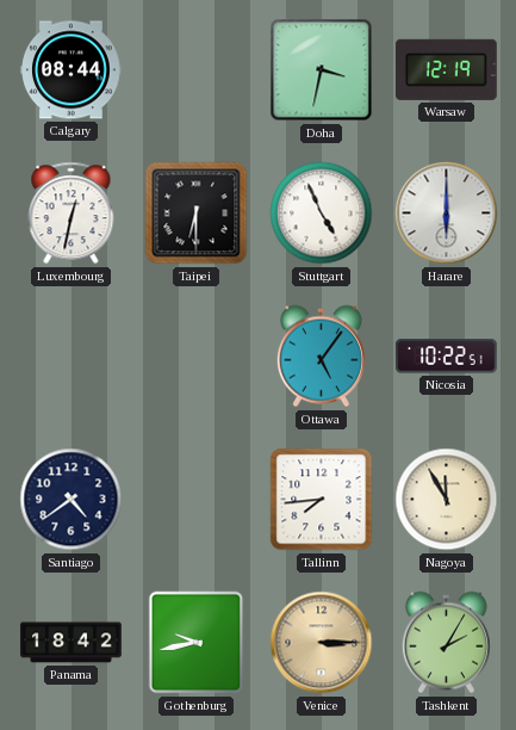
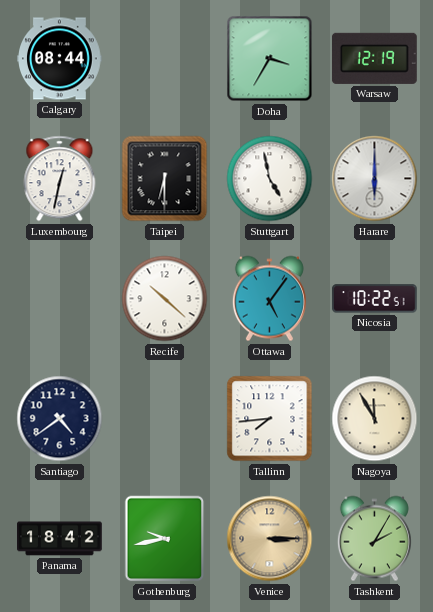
Doha: 3:32 -> 3:35
Stuttgart: 4:56 -> 4:58
Recife: none -> 10:22
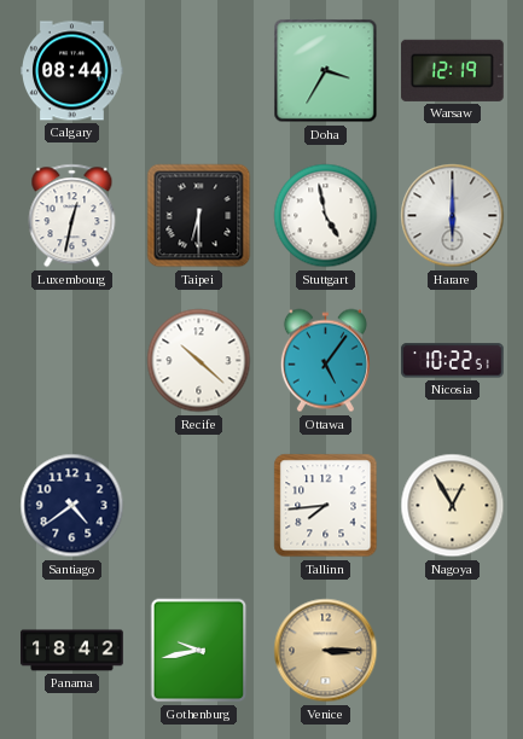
Nagoya: 11:55 -> 12:55
Tashkent: 2:05 -> none
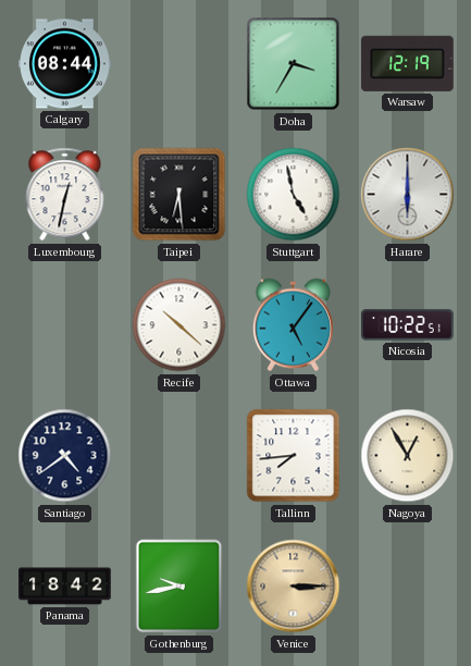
Taipei: 6:30 -> 6:29
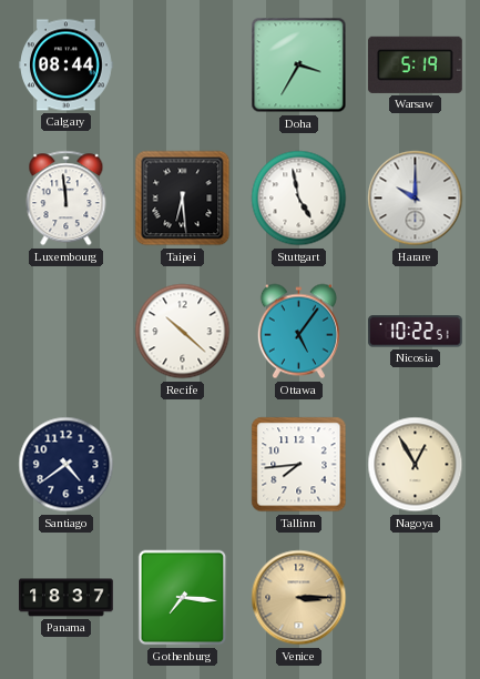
Warsaw: 12:19 -> 5:19
Luxembourg: 12:32 -> 11:59
Harare: 6:00 -> 10:00
Panama: 18:42 -> 18:37
Gothenburg: 9:43 -> 7:16
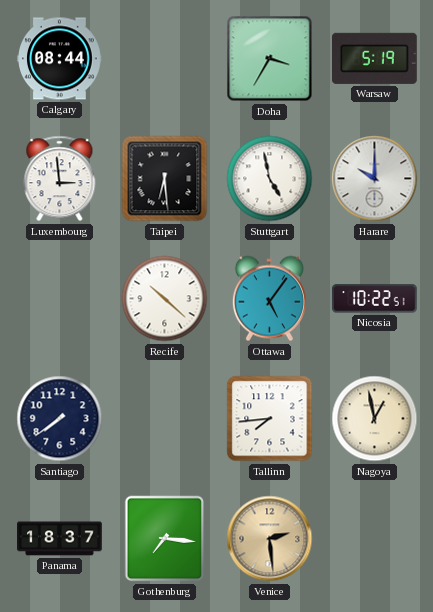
Luxembourg: 11:59 -> 2:59
Santiago: 4:39 -> 7:39
Nagoya: 12:55 -> 12:58
Venice: 3:15 -> 2:29
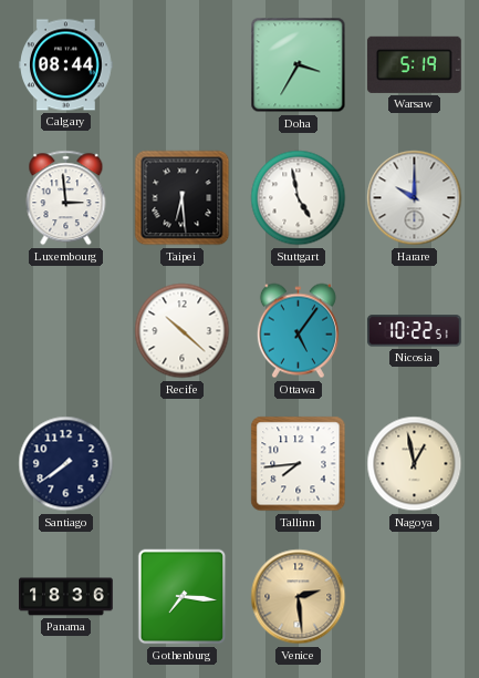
Panama: 18:37 -> 18:36
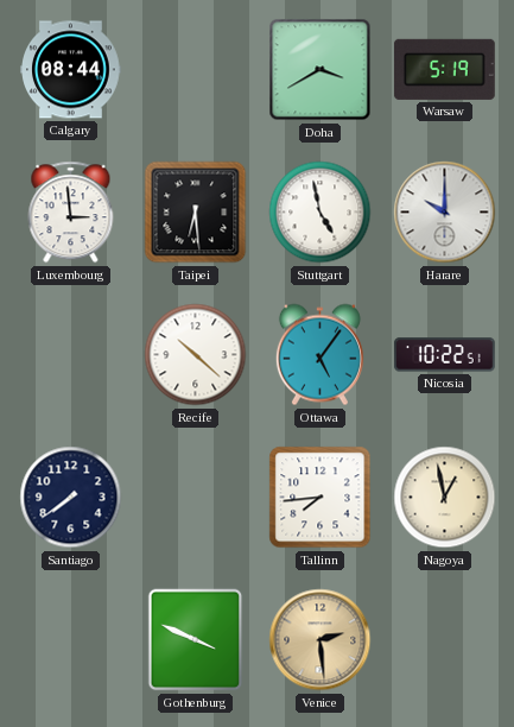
Doha: 3:35 -> 3:40
Panama: 18:36 -> none
Gothenburg: 7:16 -> 3:49
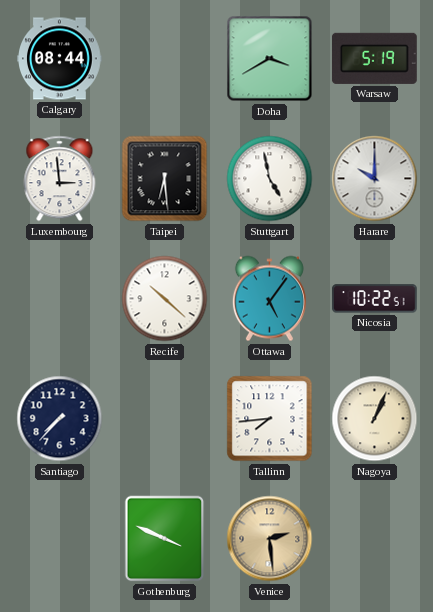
Santiago: 7:39 -> 7:37
Nagoya: 12:58 -> 1:04
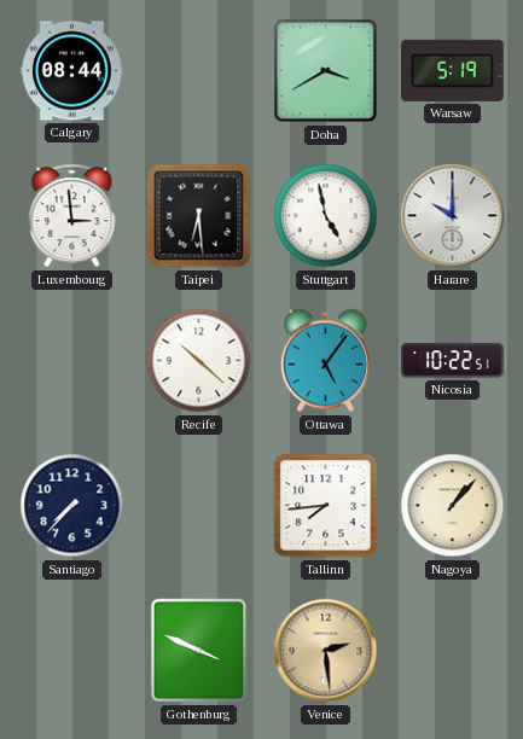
Nagoya: 1:04 -> 1:07
